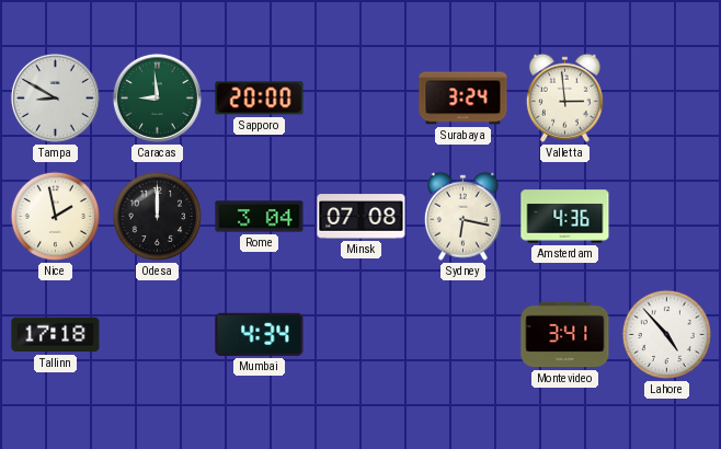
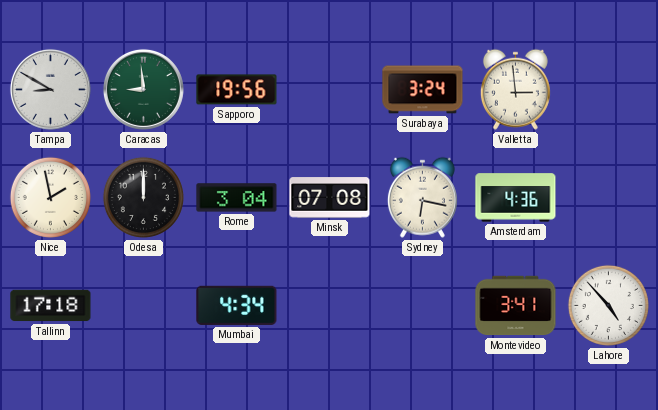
Sapporo: 20:00 -> 19:56
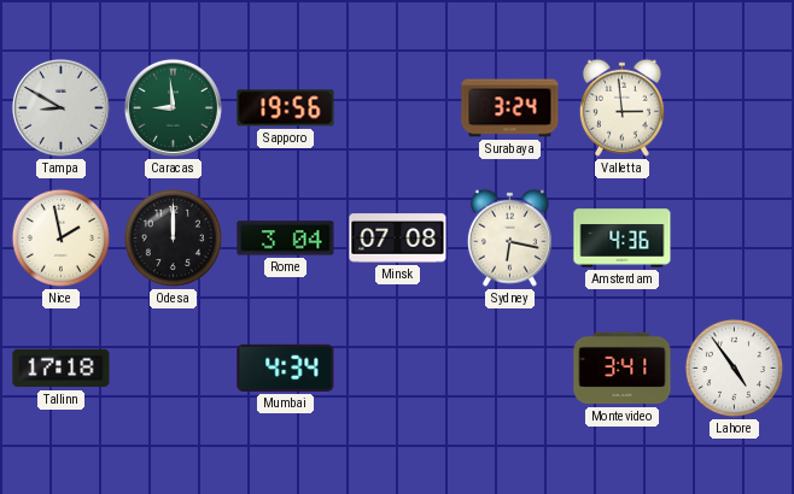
Lahore: 4:53 -> 4:54
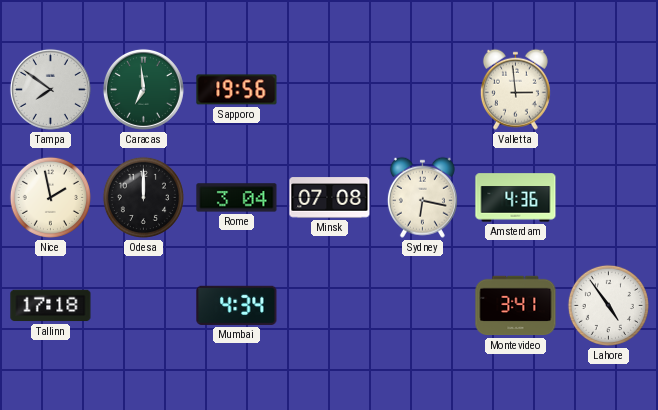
Tampa: 8:50 -> 7:51
Caracas: 8:59 -> 6:59
Surabaya: 3:24 -> none
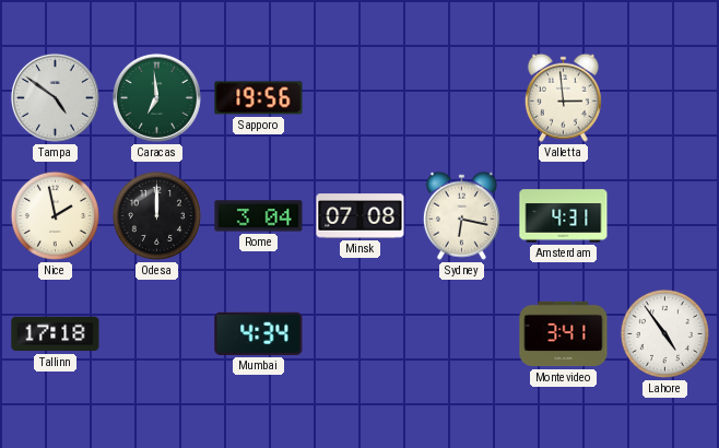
Tampa: 7:51 -> 4:51
Amsterdam: 4:36 -> 4:31
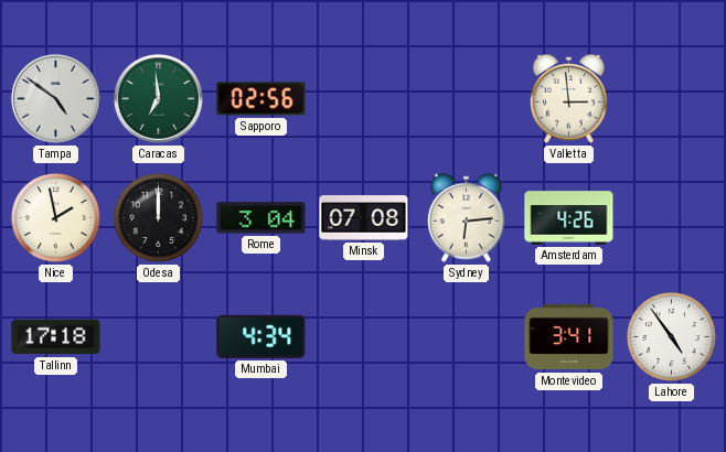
Sapporo: 19:56 -> 02:56
Sydney: 6:17 -> 6:14
Amsterdam: 4:31 -> 4:26
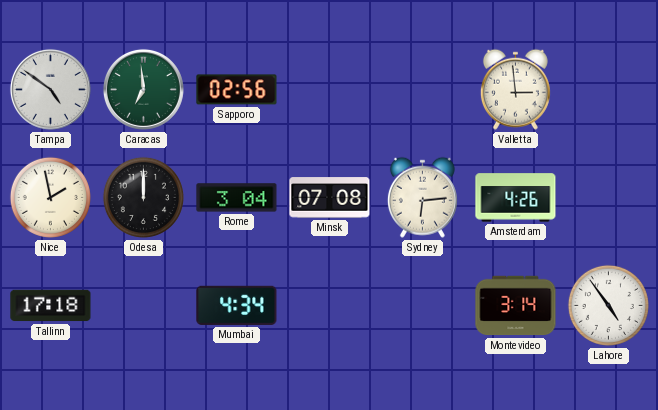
Montevideo: 3:41 -> 3:14
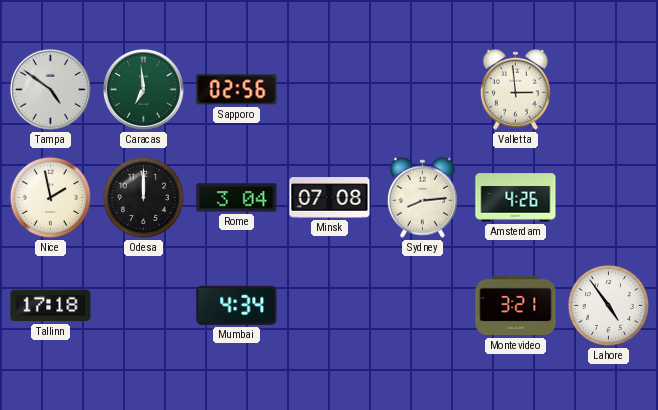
Sydney: 6:14 -> 8:14
Montevideo: 3:14 -> 3:21
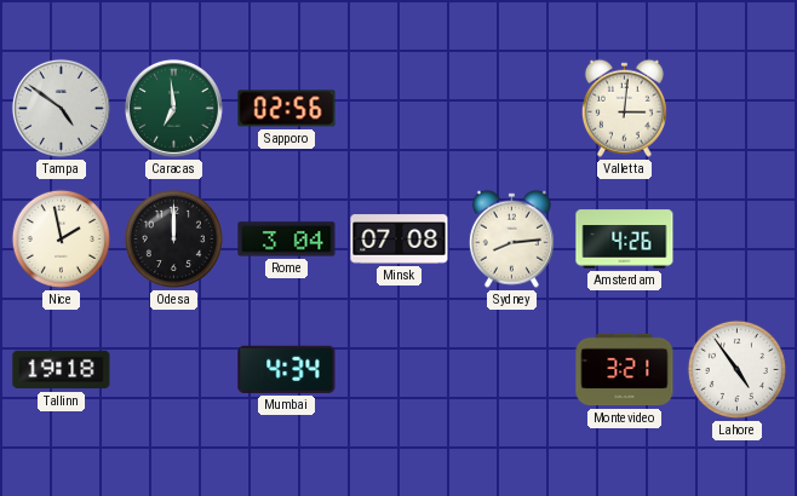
Valletta: 2:59 -> 3:01
Tallinn: 17:18 -> 19:18
